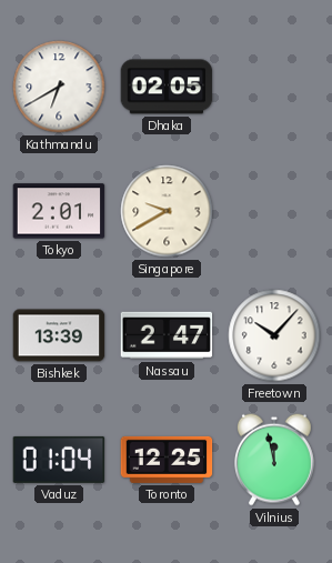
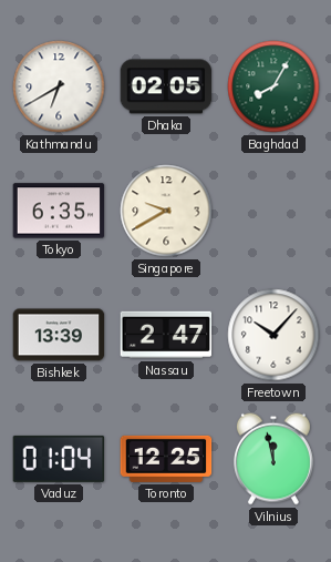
Baghdad: none -> 8:05
Tokyo: 2:01 -> 6:35
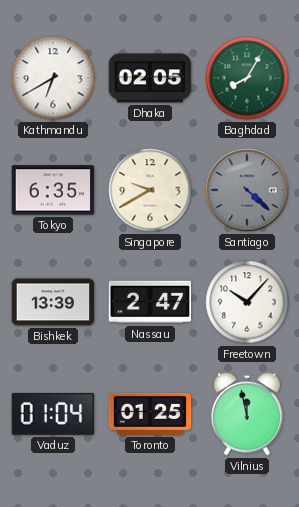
Santiago: none -> 4:22
Toronto: 12:25 -> 01:25
